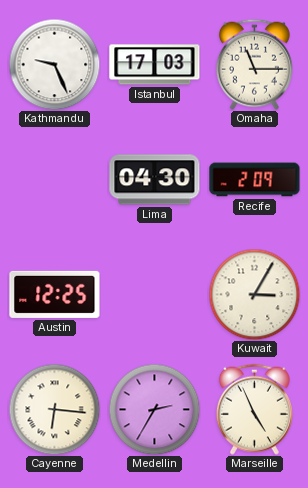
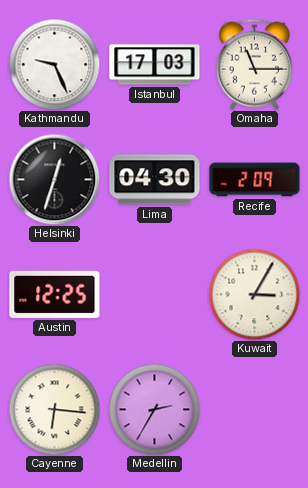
Helsinki: none -> 12:33
Marseille: 4:56 -> none
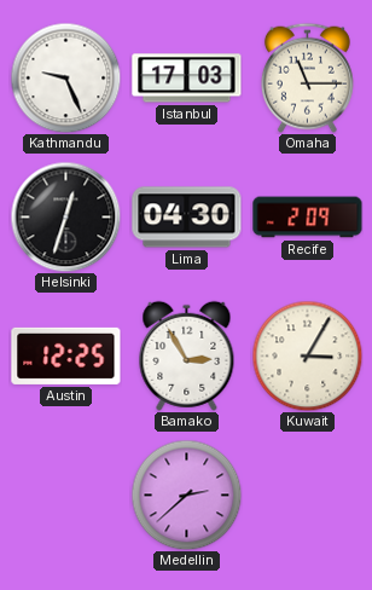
Bamako: none -> 2:55
Cayenne: 6:16 -> none
Medellin: 2:35 -> 2:38
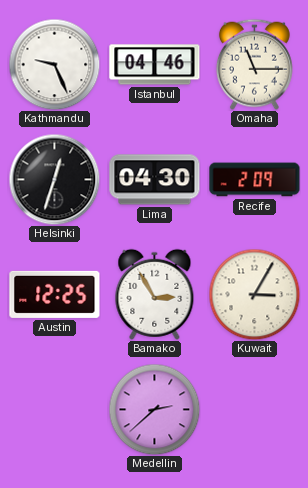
Istanbul: 17:03 -> 04:46
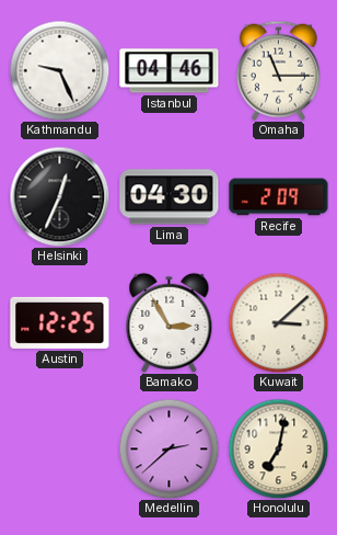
Helsinki: 12:33 -> 12:34
Kuwait: 3:05 -> 3:08
Honolulu: none -> 7:02
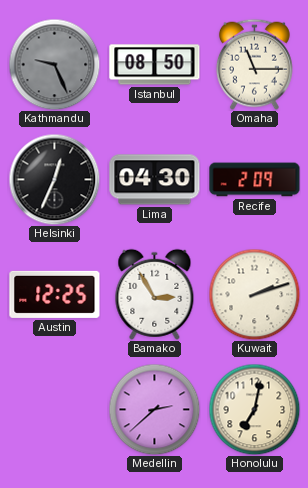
Kathmandu dial: white -> grey
Istanbul: 04:46 -> 08:50
Kuwait: 3:08 -> 2:12
